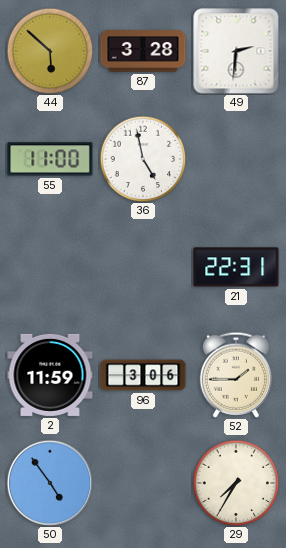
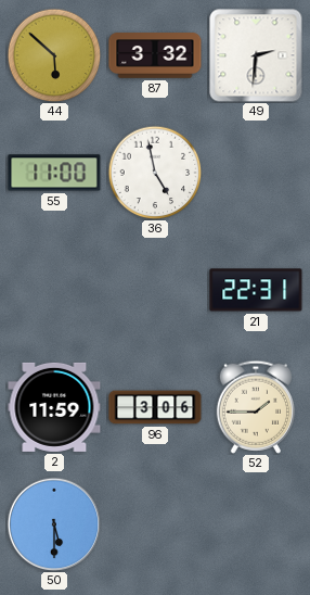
87: 3:28 -> 3:32
50: 4:54 -> 5:30
29: 7:35 -> none
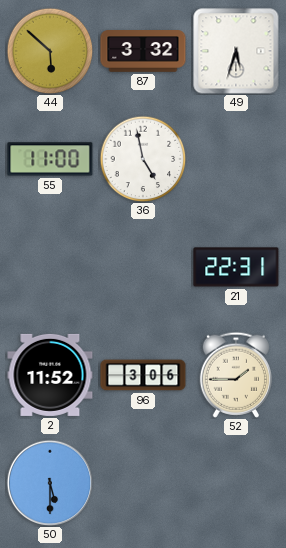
49: 2:31 -> 5:33
2: 11:59 -> 11:52
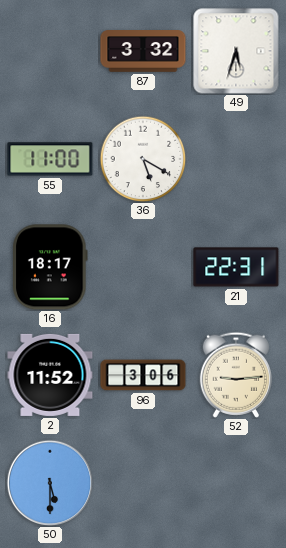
44: 5:52 -> none
36: 4:58 -> 5:20
16: none -> 18:17
52: 1:45 -> 9:14
